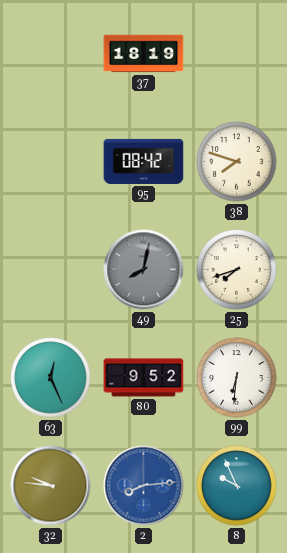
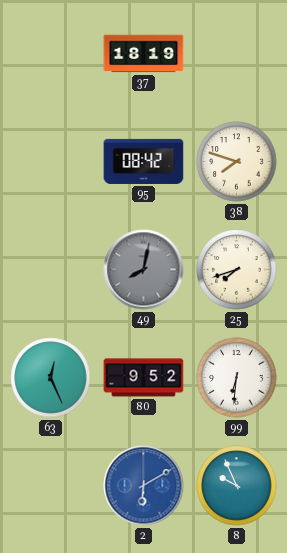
32: 9:46 -> none
2: 8:14 -> 6:10
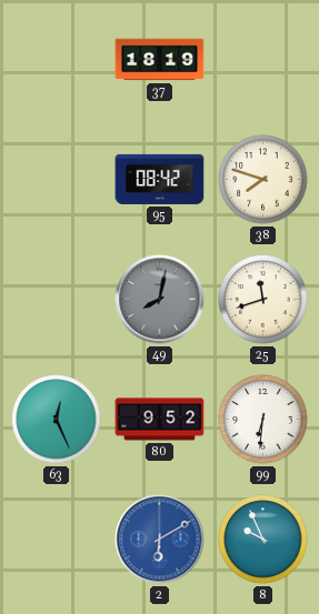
25: 7:42 -> 11:42
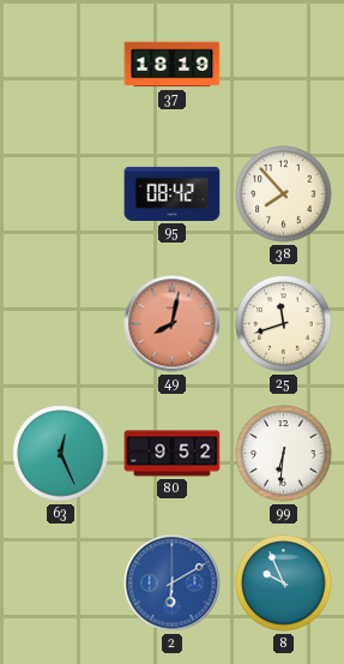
38: 7:48 -> 7:53
49 dial: grey -> salmon
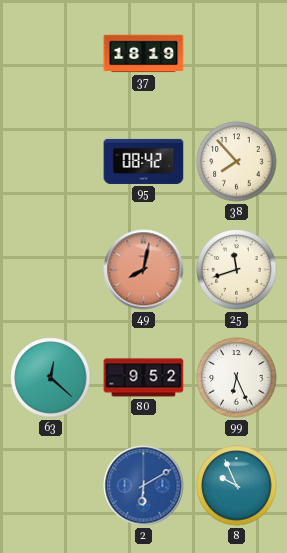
63: 12:26 -> 12:22
99: 6:31 -> 6:26
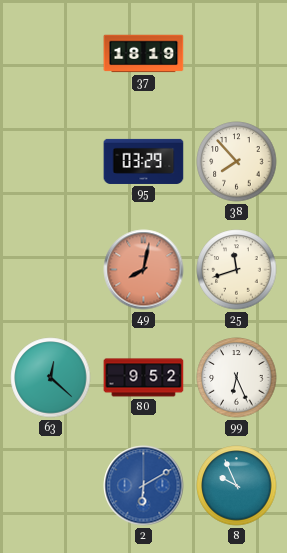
95: 08:42 -> 03:29
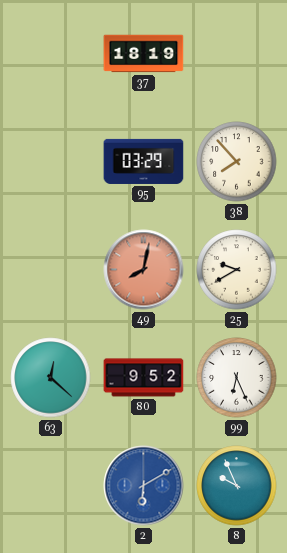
25: 11:42 -> 9:40
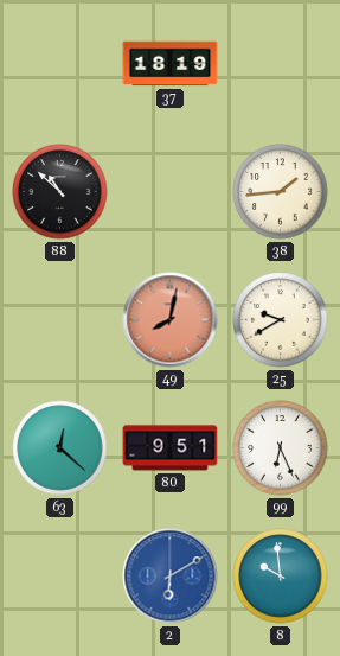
88: none -> 10:52
95: 03:29 -> none
38: 7:53 -> 1:44
80: 9:52 -> 9:51
8: 9:56 -> 9:59
